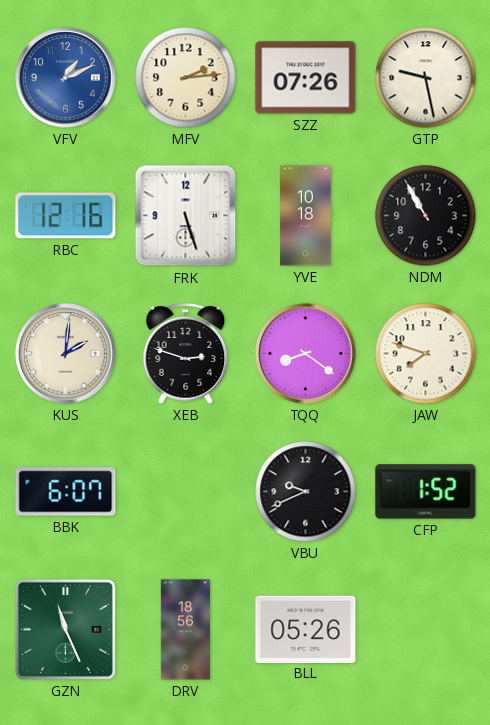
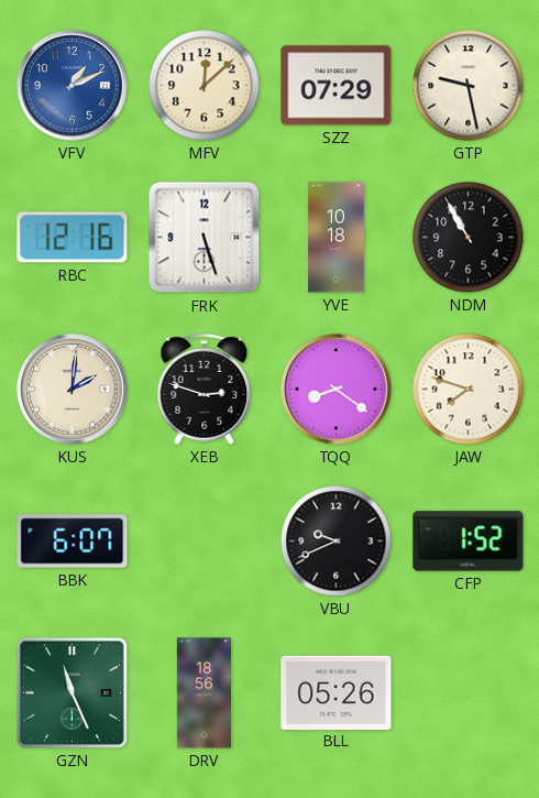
MFV: 2:14 -> 12:08
SZZ: 07:26 -> 07:29
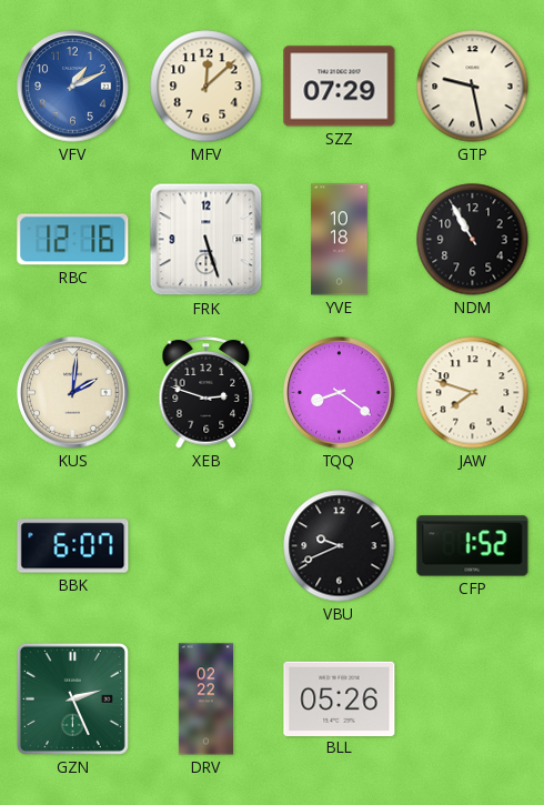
GZN: 11:26 -> 2:26
DRV: 18:56 -> 02:22
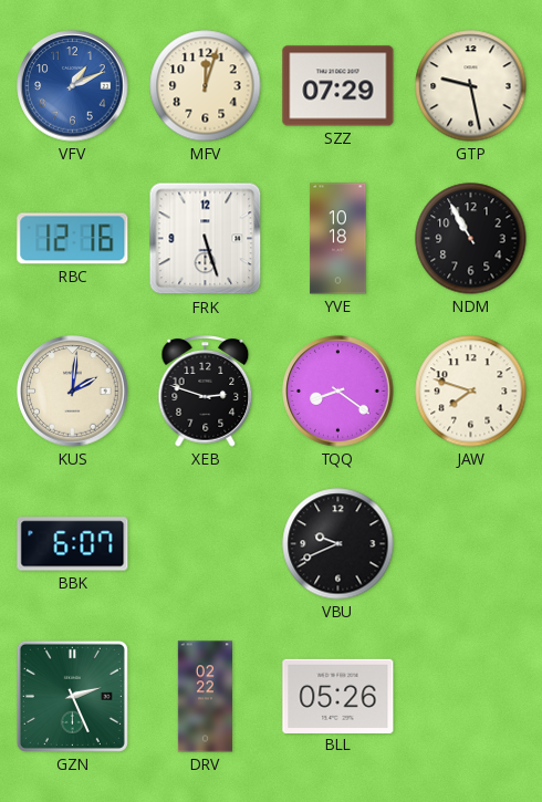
MFV: 12:08 -> 12:03
CFP: 1:52 -> none
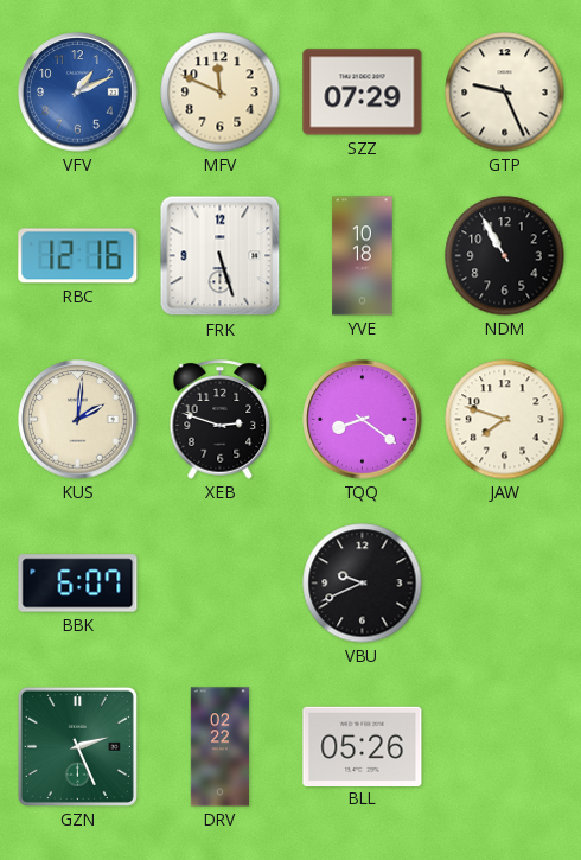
MFV: 12:03 -> 11:49
GTP: 9:28 -> 9:26
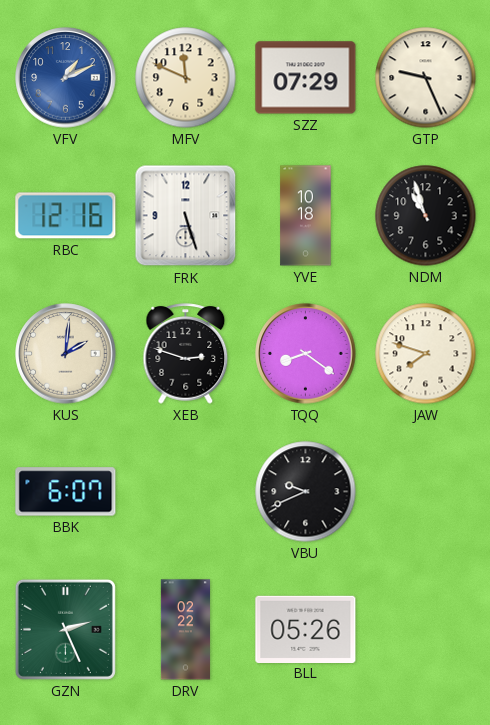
NDM: 10:55 -> 10:57
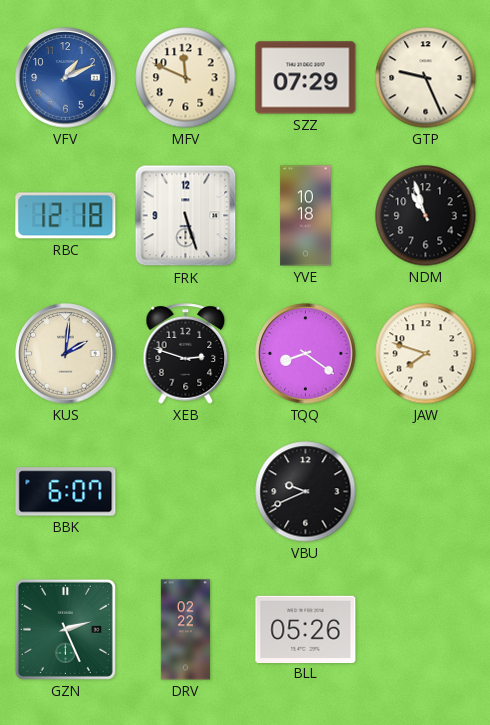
RBC: 12:16 -> 12:18
